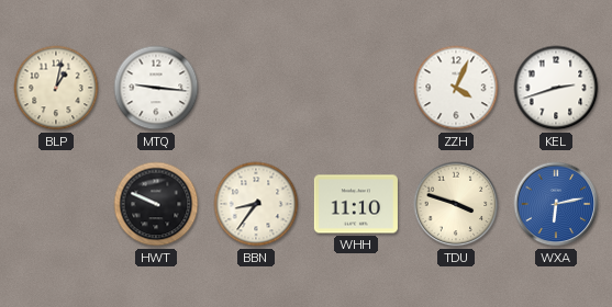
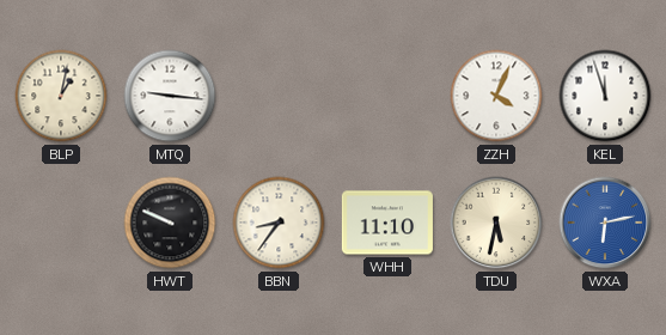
KEL: 2:42 -> 11:57
TDU: 3:48 -> 5:32
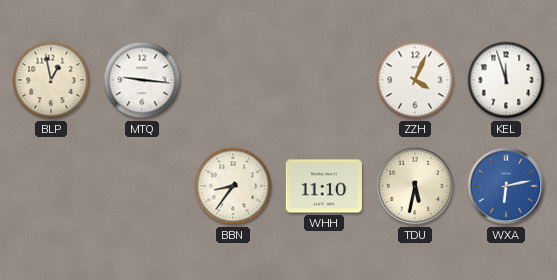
BLP: 1:02 -> 12:58
HWT: 9:49 -> none
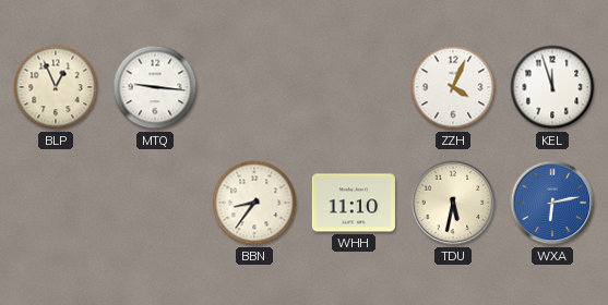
BLP: 12:58 -> 12:56
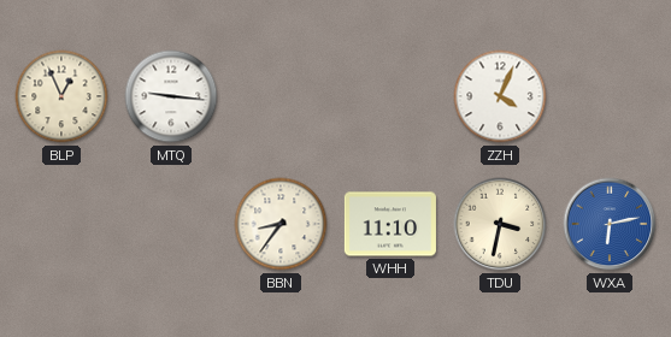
KEL: 11:57 -> none
TDU: 5:32 -> 3:32
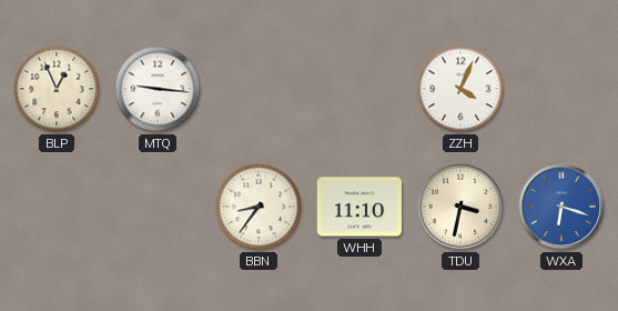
WXA: 6:13 -> 6:18
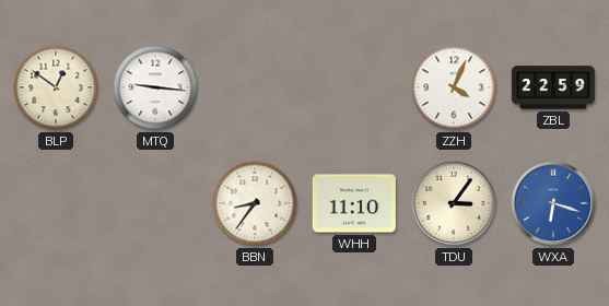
BLP: 12:56 -> 12:51
ZBL: none -> 22:59
TDU: 3:32 -> 3:06
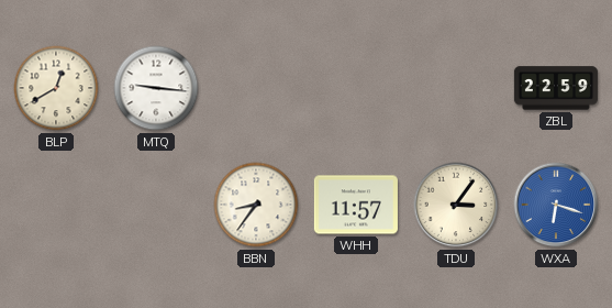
BLP: 12:51 -> 12:40
ZZH: 4:04 -> none
WHH: 11:10 -> 11:57
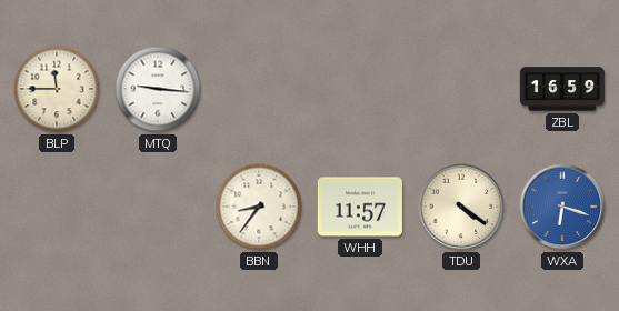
BLP: 12:40 -> 11:45
ZBL: 22:59 -> 16:59
TDU: 3:06 -> 4:21
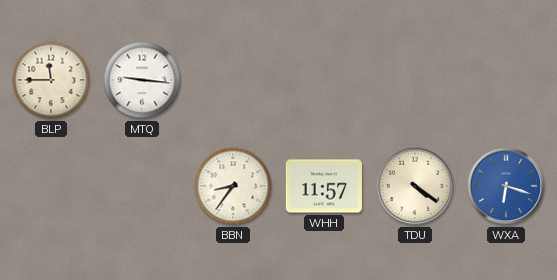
ZBL: 16:59 -> none
